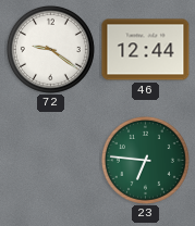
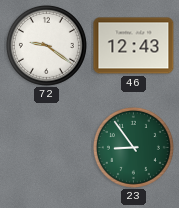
46: 12:44 -> 12:43
23: 6:46 -> 8:54
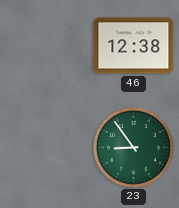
72: 9:21 -> none
46: 12:43 -> 12:38
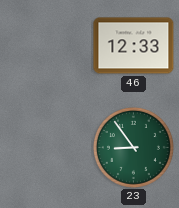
46: 12:38 -> 12:33
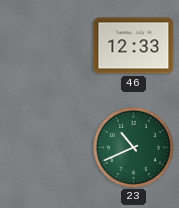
23: 8:54 -> 10:41
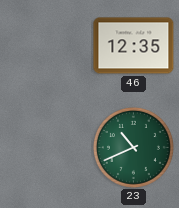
46: 12:33 -> 12:35
